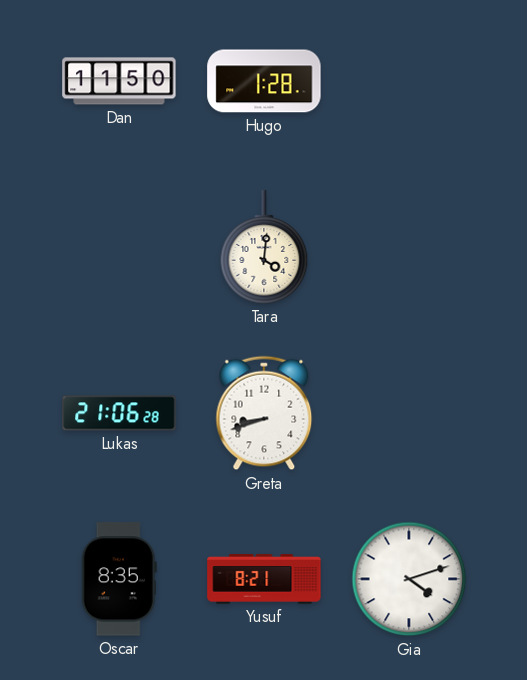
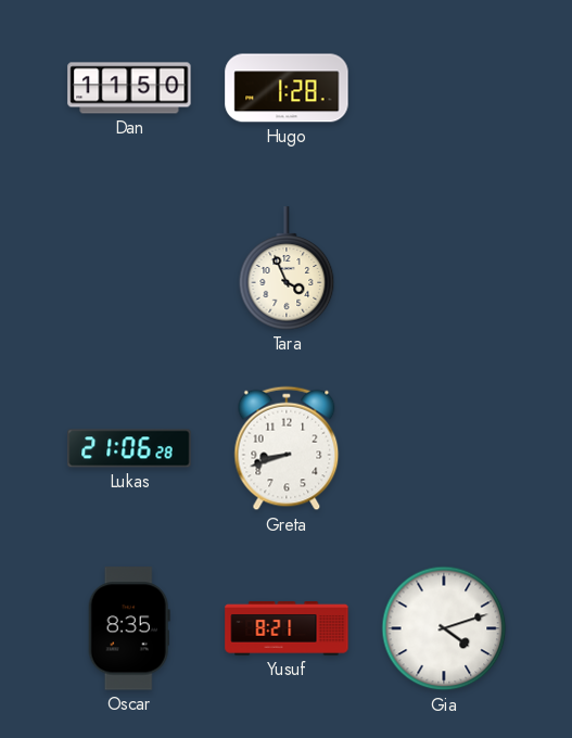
Tara: 4:01 -> 3:56
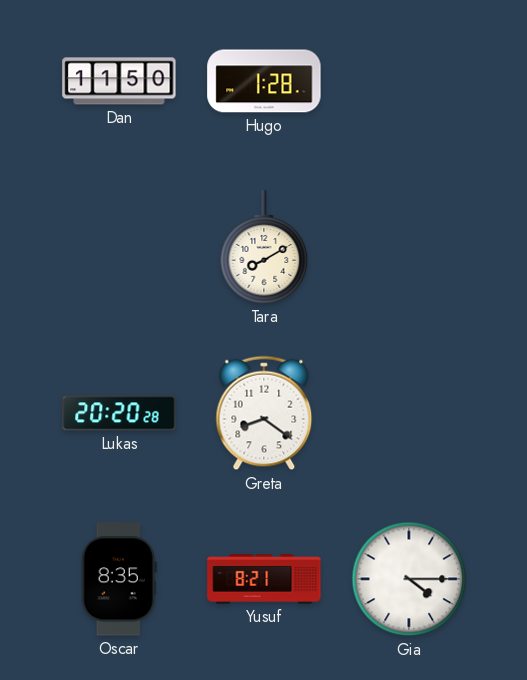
Tara: 3:56 -> 8:10
Lukas: 21:06 -> 20:20
Greta: 8:42 -> 8:21
Gia: 4:12 -> 4:15
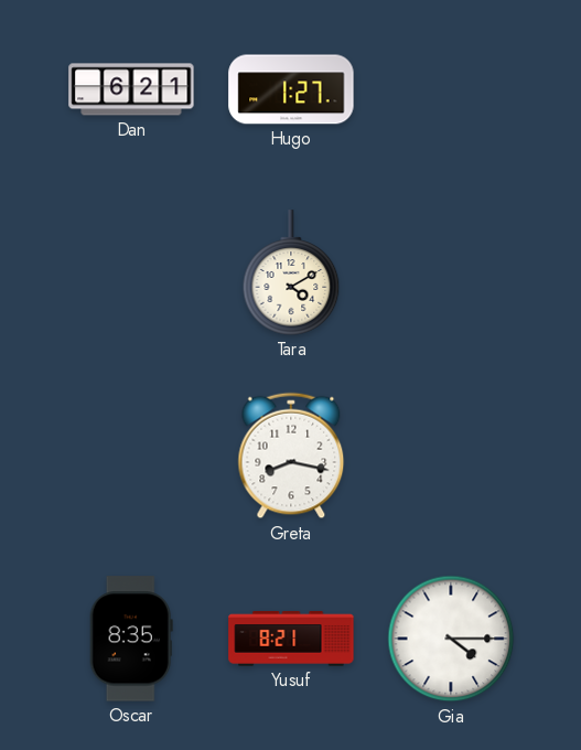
Dan: 11:50 -> 6:21
Hugo: 1:28 -> 1:27
Tara: 8:10 -> 4:10
Lukas: 20:20 -> none
Greta: 8:21 -> 8:17
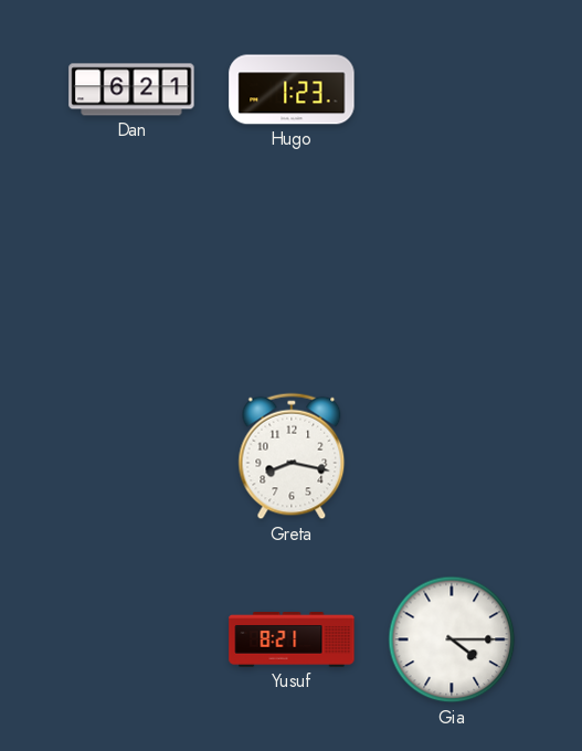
Hugo: 1:27 -> 1:23
Tara: 4:10 -> none
Oscar: 8:35 -> none
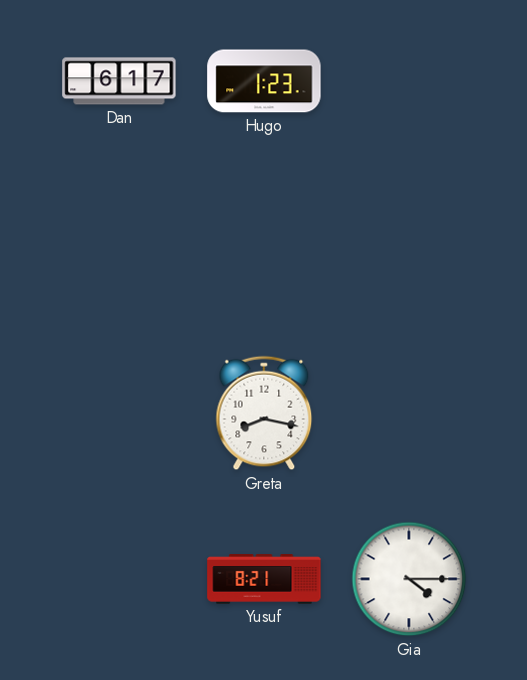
Dan: 6:21 -> 6:17
